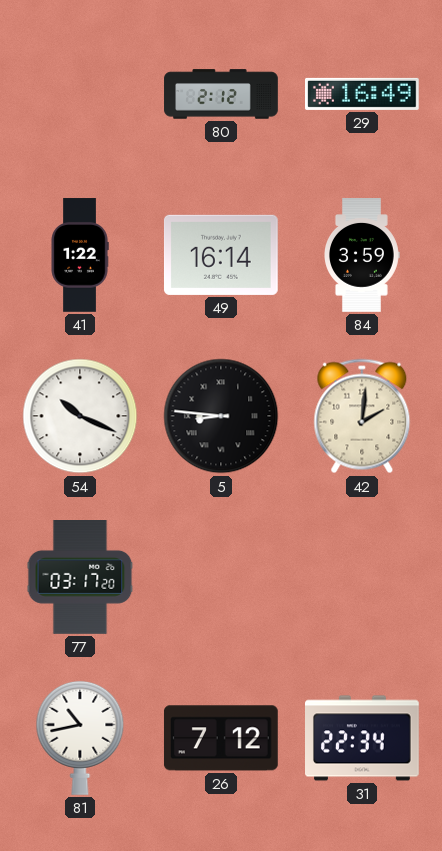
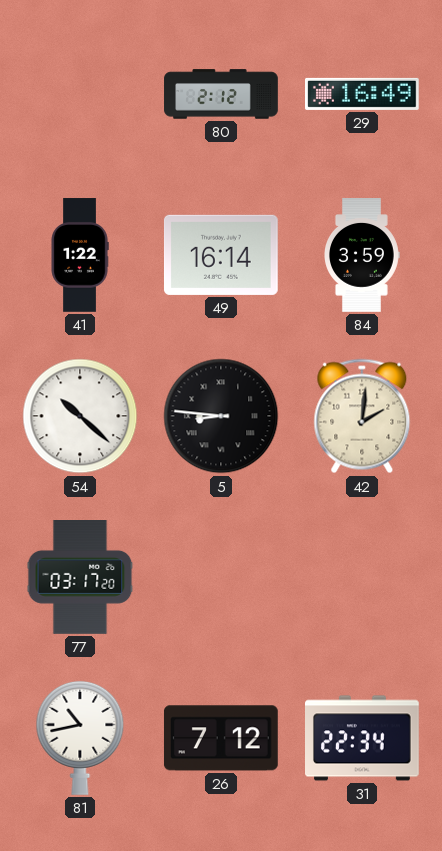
54: 10:19 -> 10:22
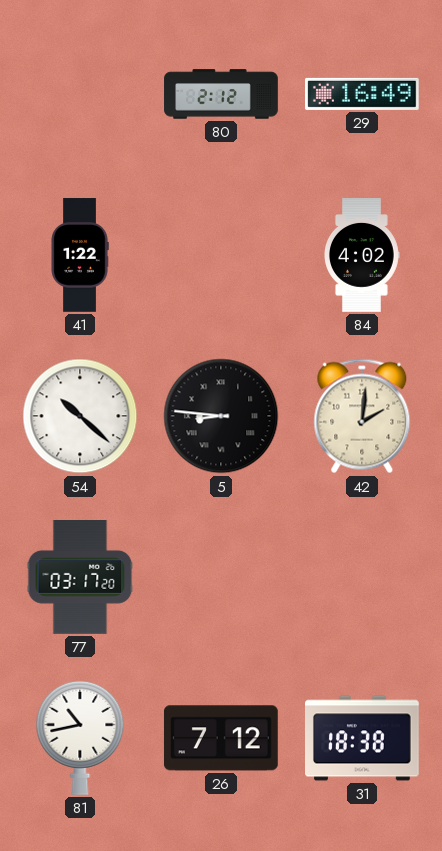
49: 16:14 -> none
84: 3:59 -> 4:02
31: 22:34 -> 18:38
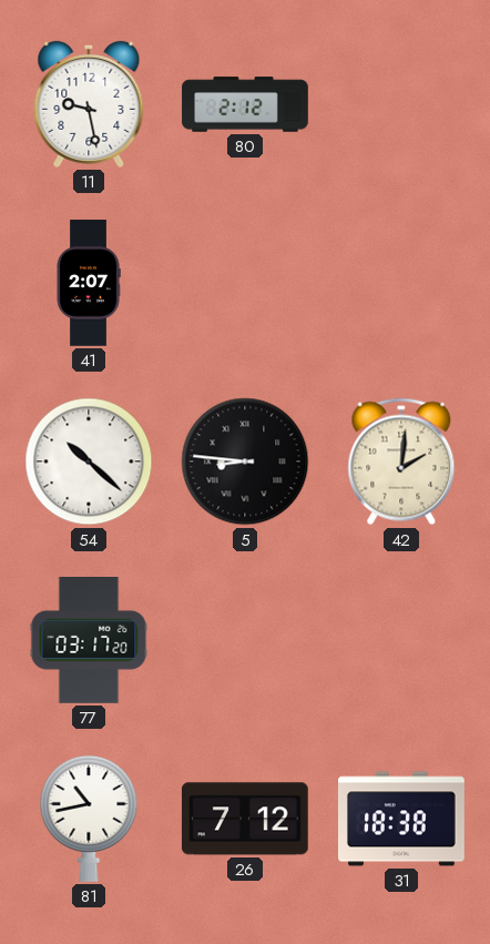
11: none -> 9:28
29: 16:49 -> none
41: 1:22 -> 2:07
84: 4:02 -> none
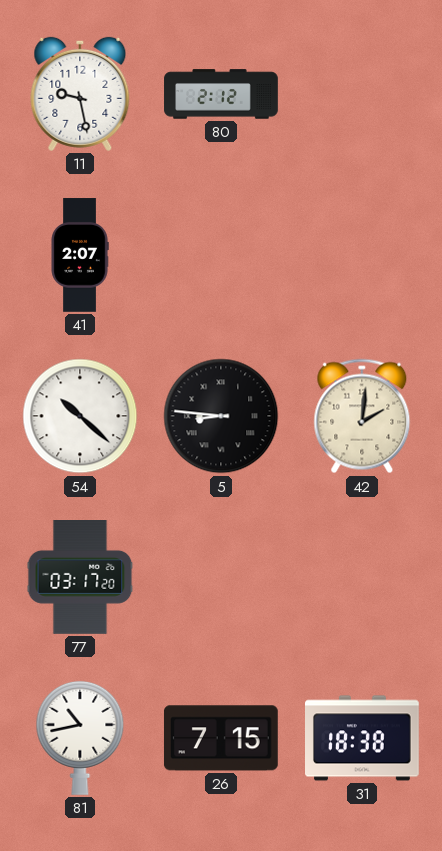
26: 7:12 -> 7:15
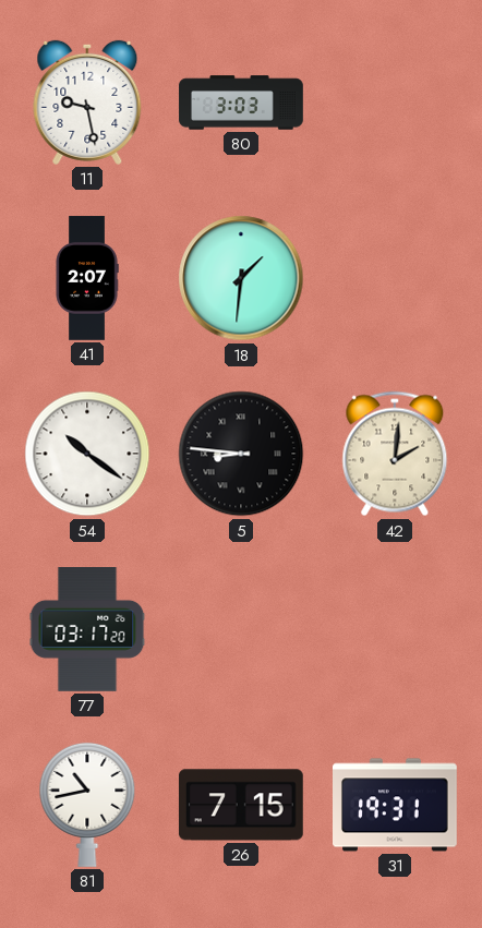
80: 2:12 -> 3:03
18: none -> 1:31
54: 10:22 -> 10:21
31: 18:38 -> 19:31
